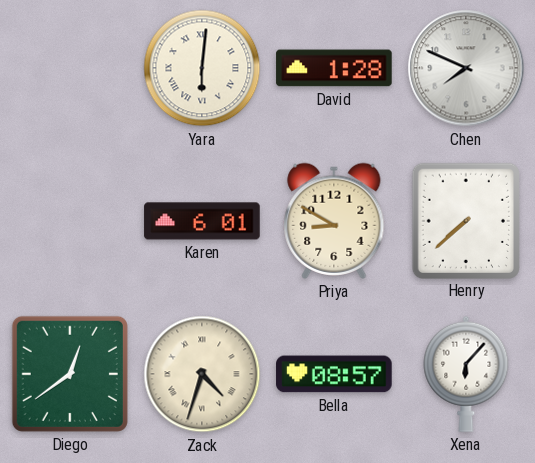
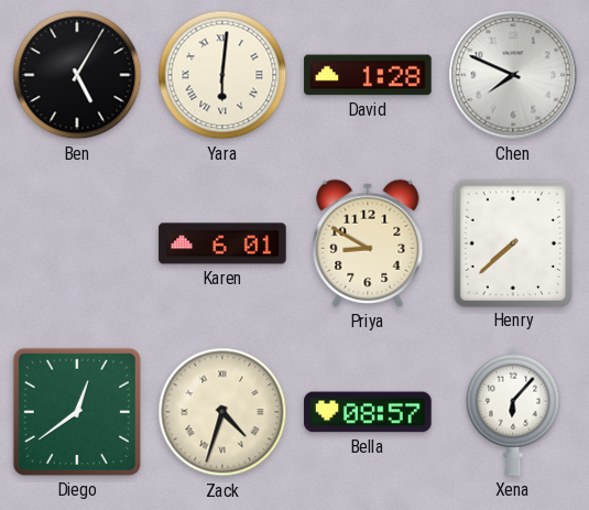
Ben: none -> 5:05
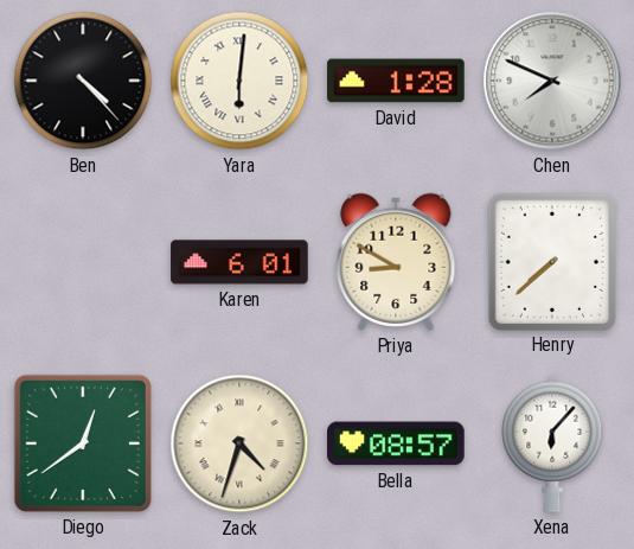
Ben: 5:05 -> 4:23
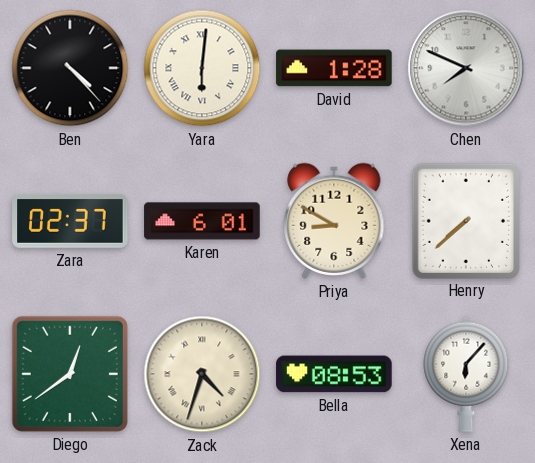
Zara: none -> 02:37
Bella: 08:57 -> 08:53
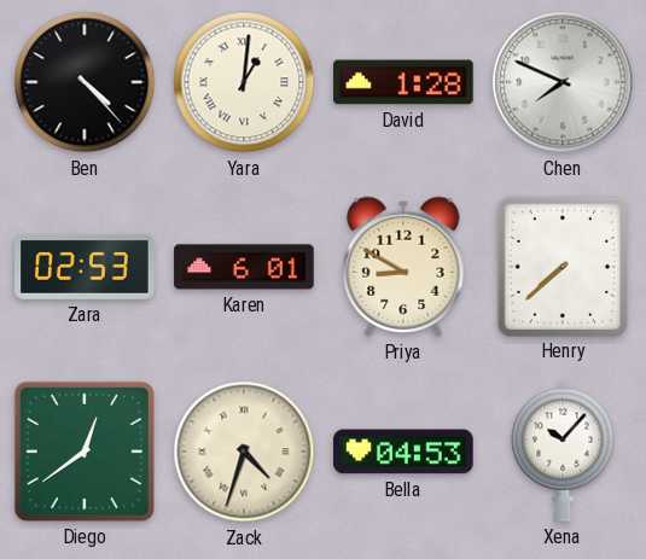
Yara: 6:01 -> 1:01
Zara: 02:37 -> 02:53
Bella: 08:53 -> 04:53
Xena: 6:07 -> 10:07
